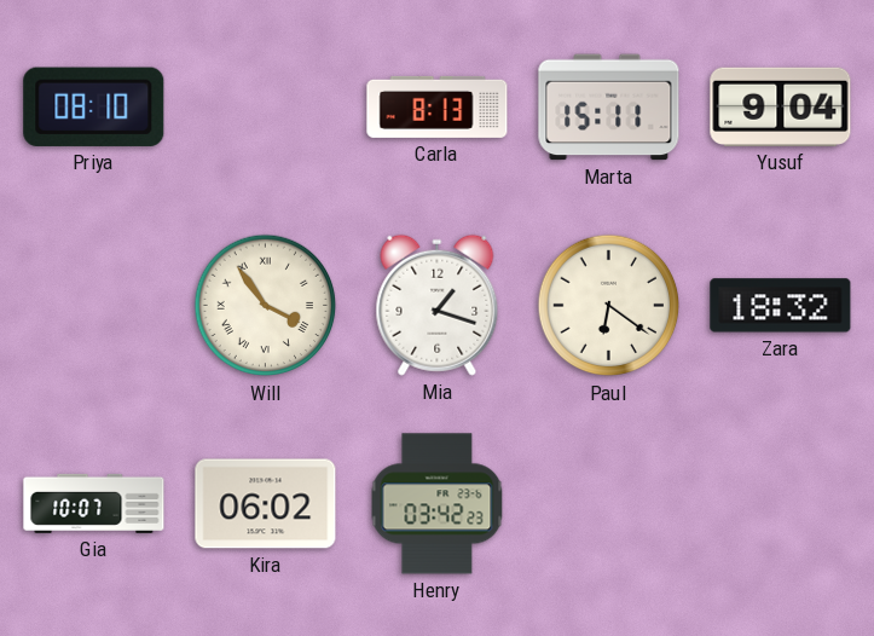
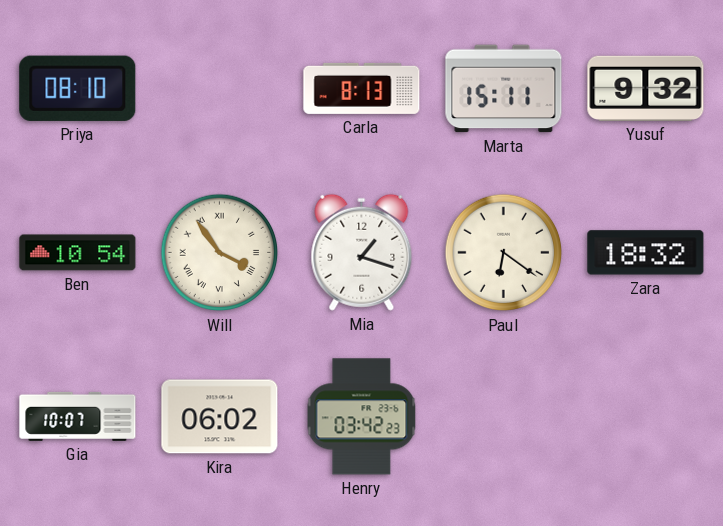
Yusuf: 9:04 -> 9:32
Ben: none -> 10:54
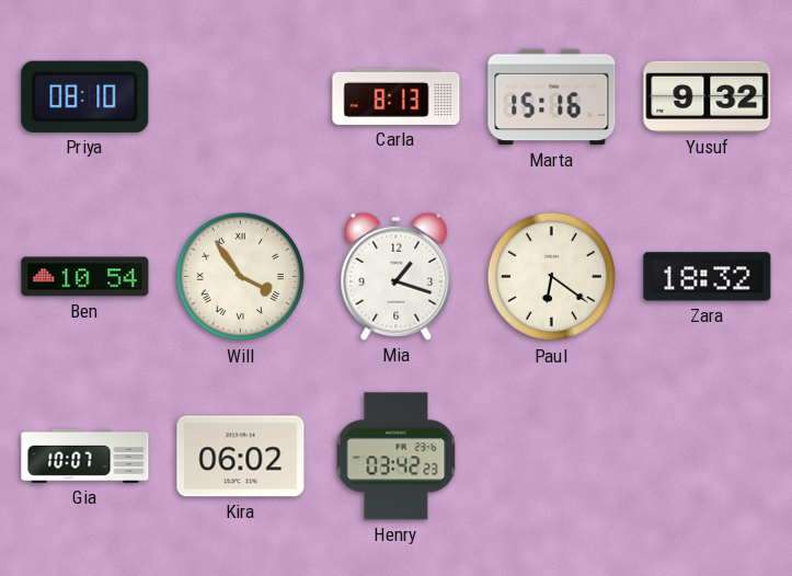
Marta: 15:11 -> 15:16
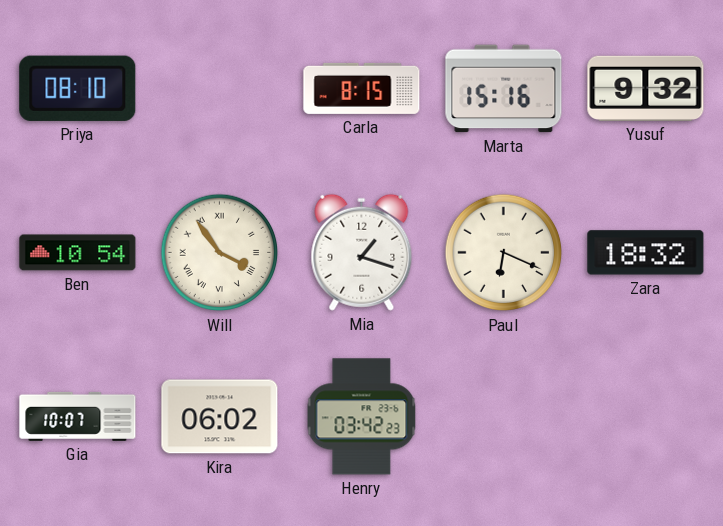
Carla: 8:13 -> 8:15
Paul: 6:21 -> 6:19
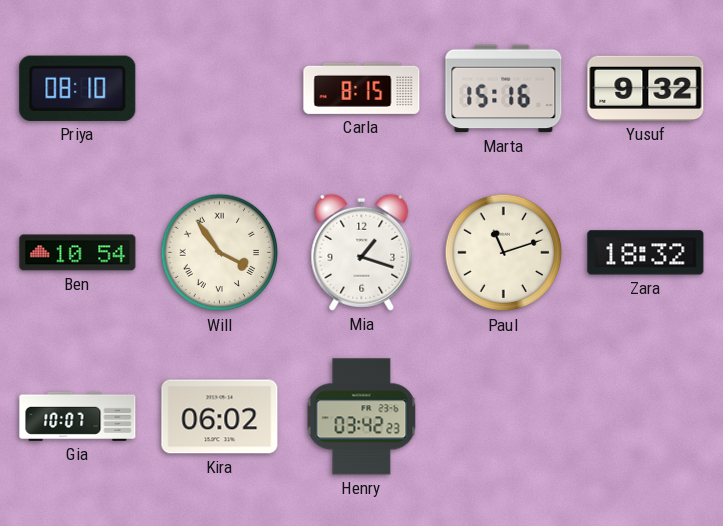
Paul: 6:19 -> 11:12
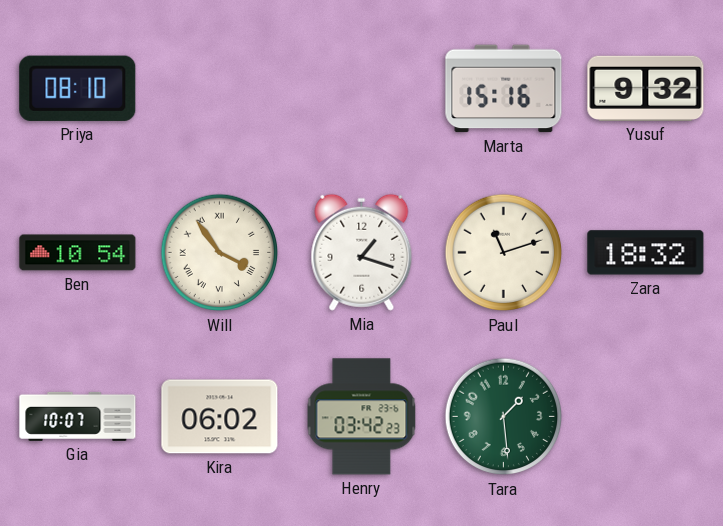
Carla: 8:15 -> none
Tara: none -> 1:29
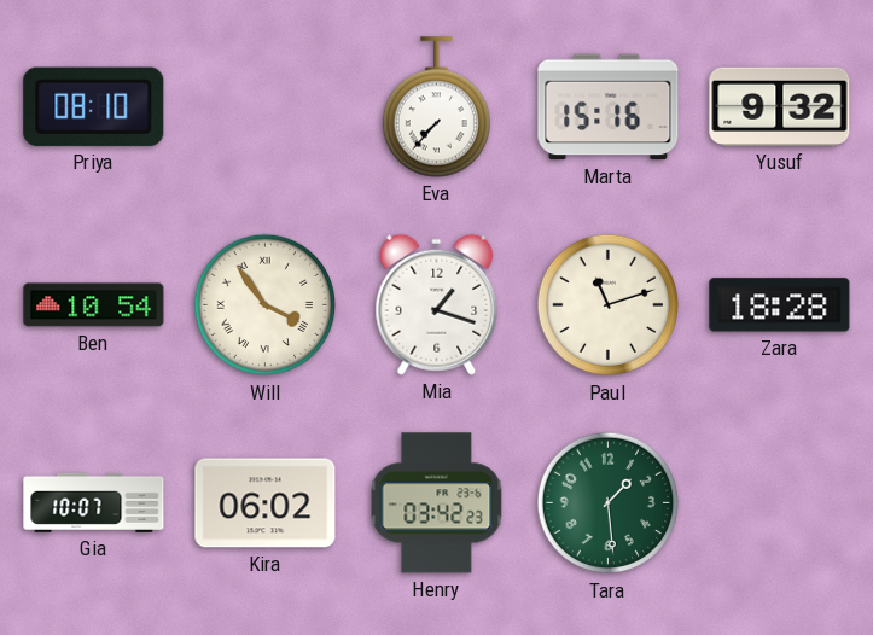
Eva: none -> 7:37
Zara: 18:32 -> 18:28
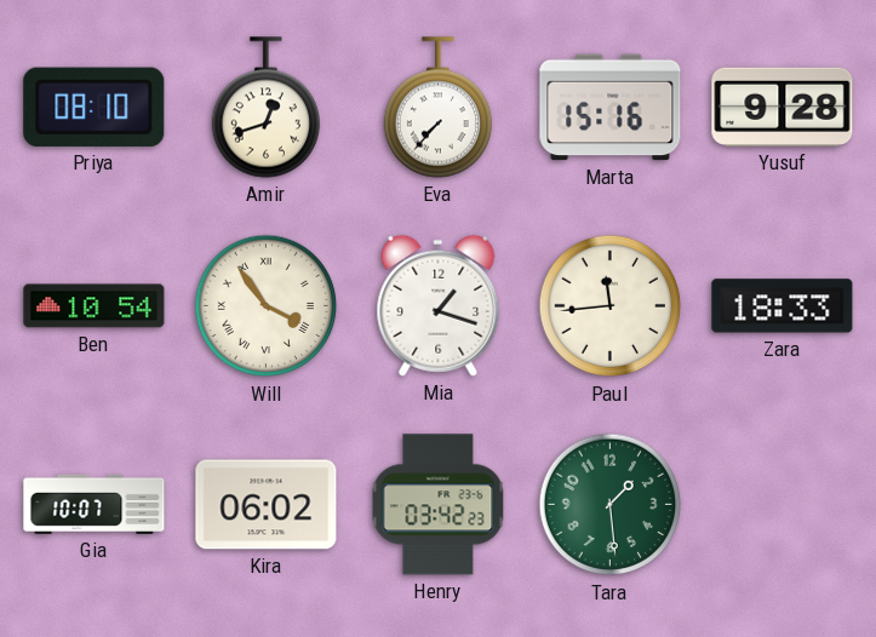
Amir: none -> 12:42
Yusuf: 9:32 -> 9:28
Paul: 11:12 -> 11:44
Zara: 18:28 -> 18:33
